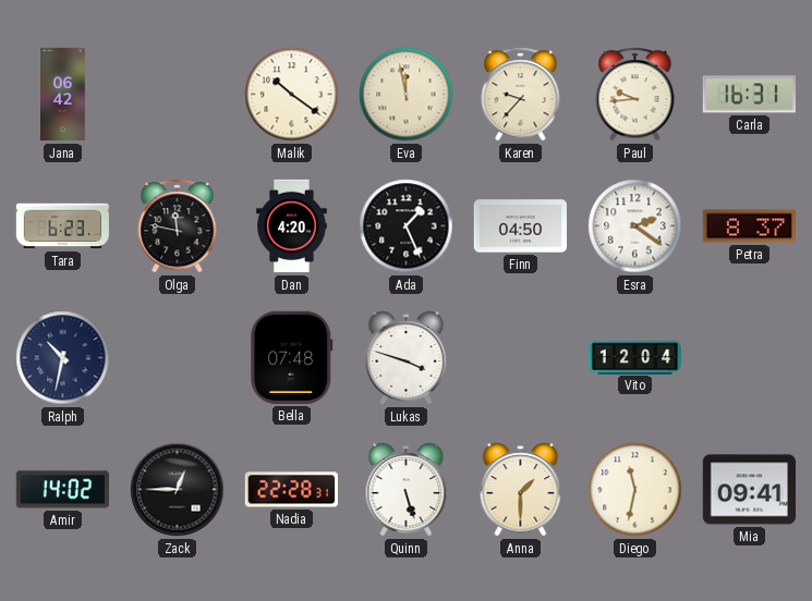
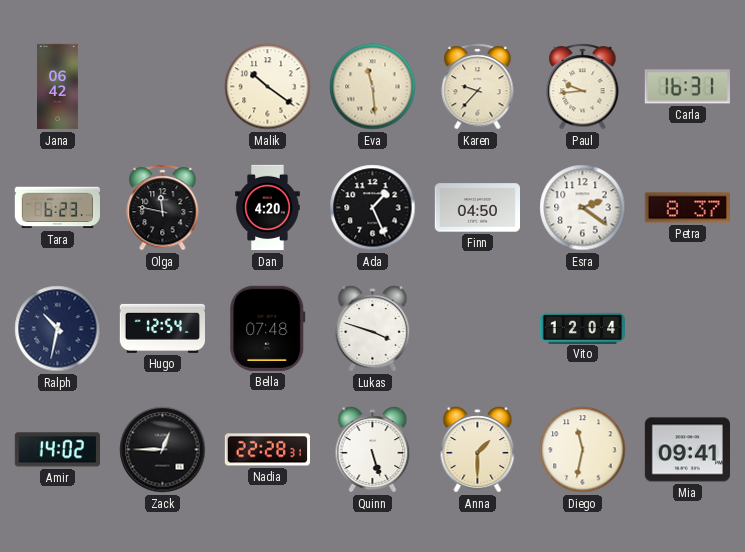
Eva: 11:58 -> 11:29
Hugo: none -> 12:54
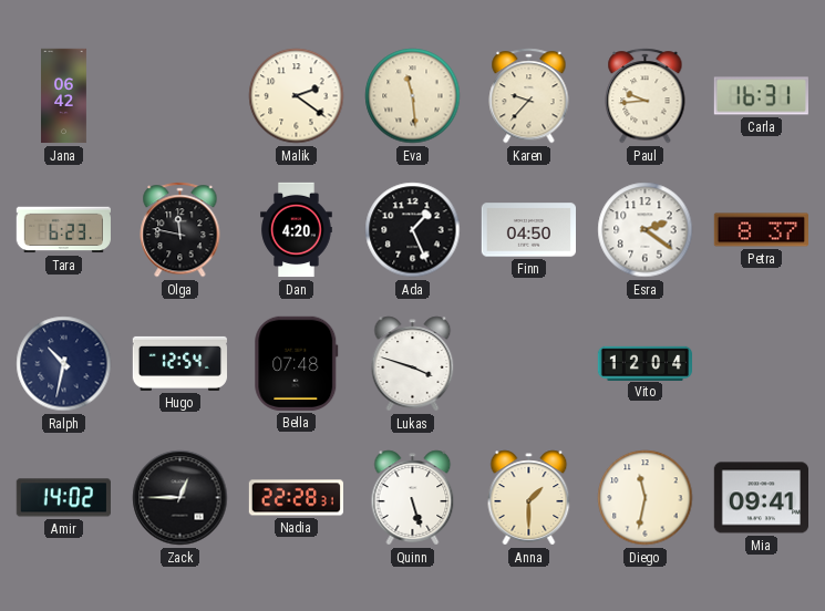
Malik: 10:21 -> 2:21
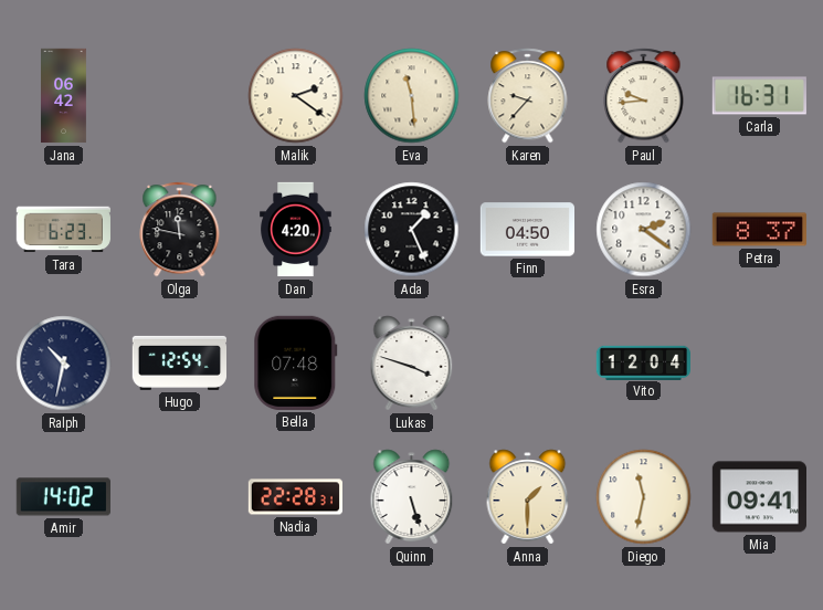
Zack: 12:45 -> none
